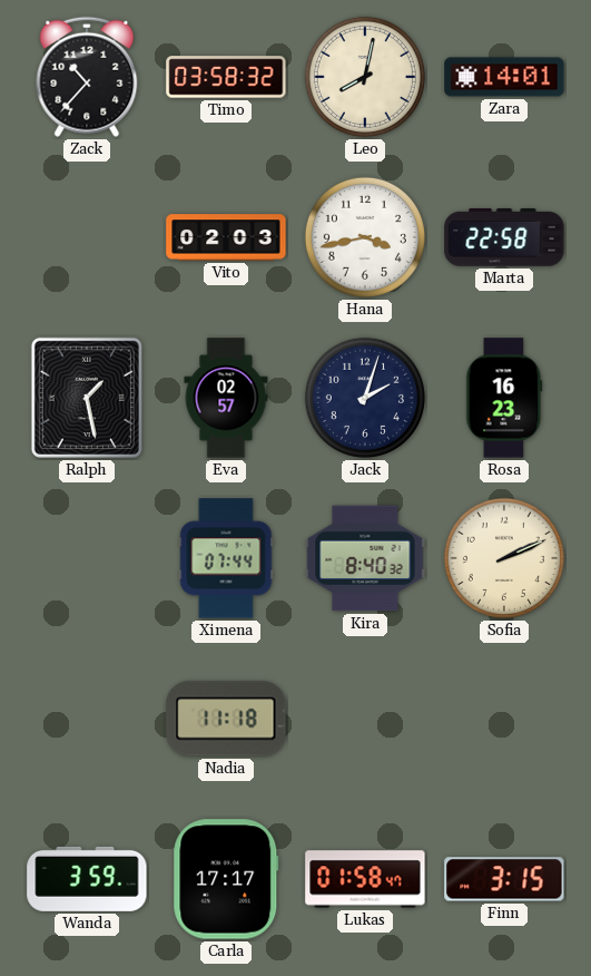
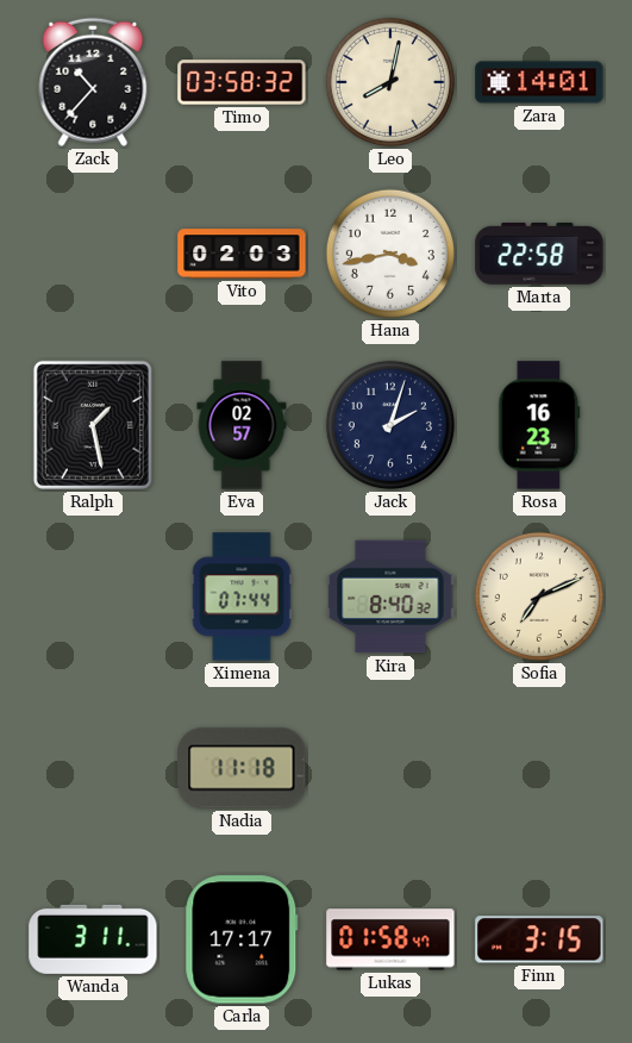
Sofia: 2:11 -> 7:11
Wanda: 3:59 -> 3:11
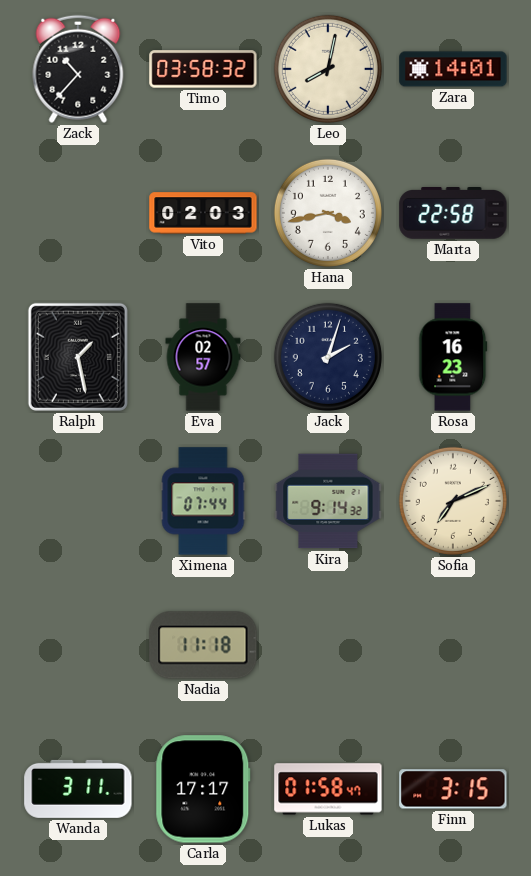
Kira: 8:40 -> 9:14
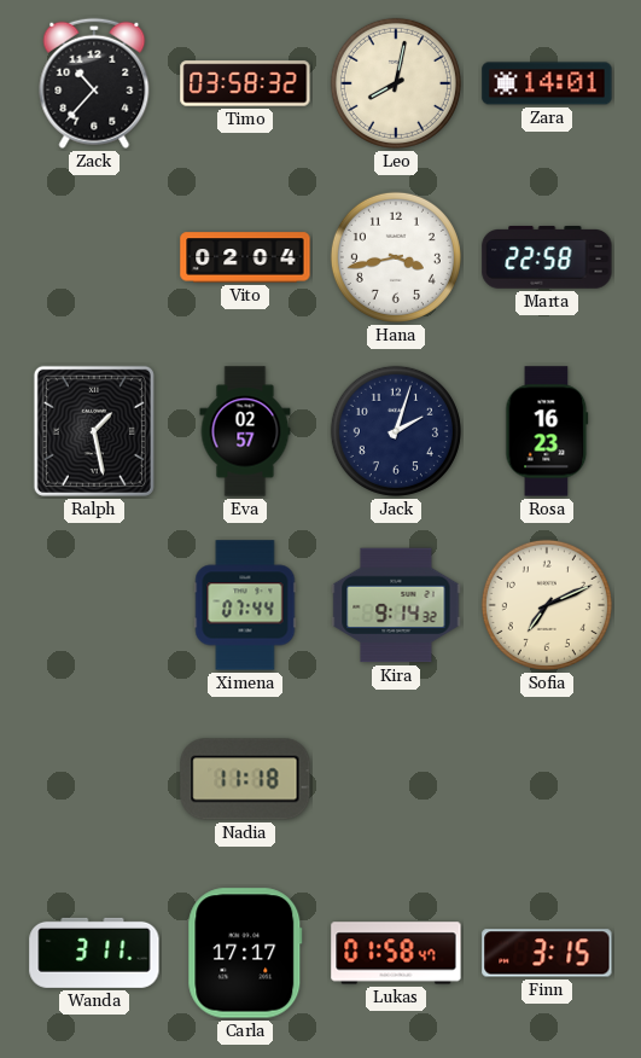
Vito: 02:03 -> 02:04
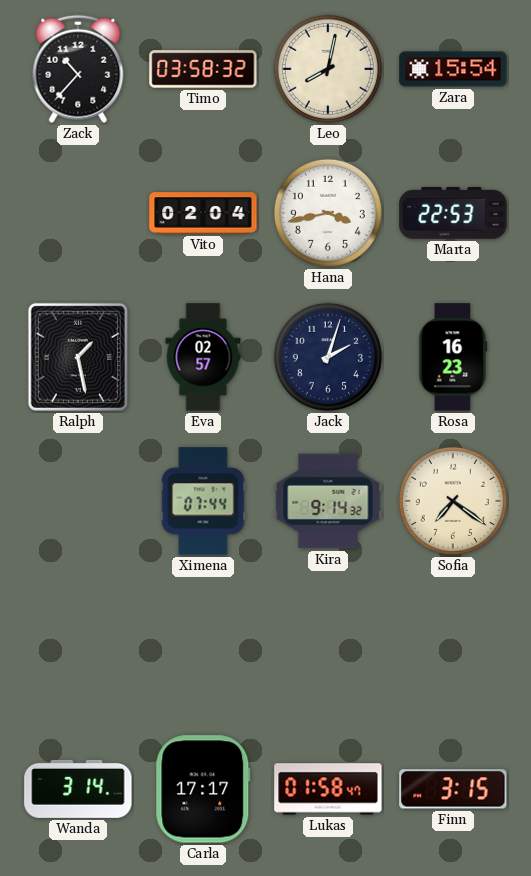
Zara: 14:01 -> 15:54
Marta: 22:58 -> 22:53
Sofia: 7:11 -> 7:21
Nadia: 11:18 -> none
Wanda: 3:11 -> 3:14
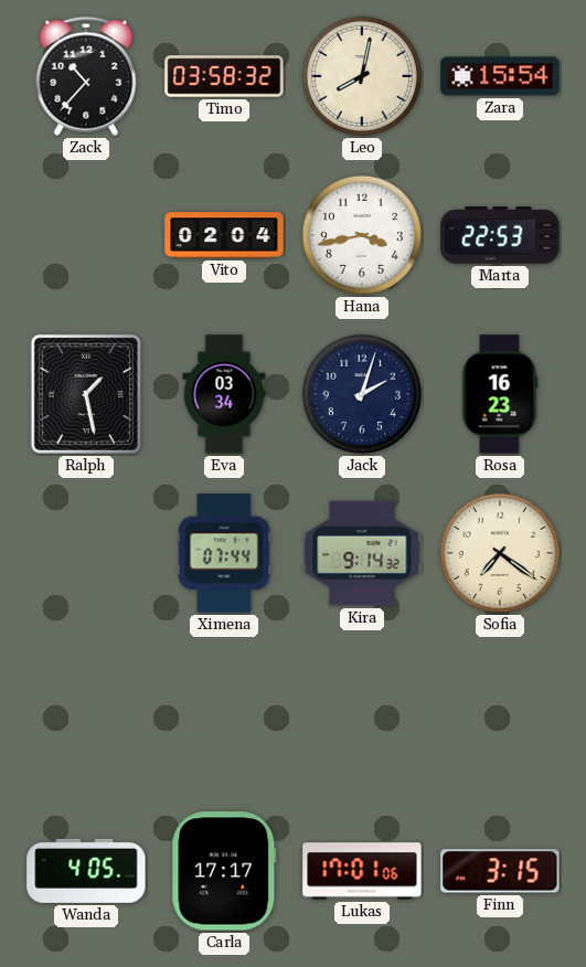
Eva: 02:57 -> 03:34
Wanda: 3:14 -> 4:05
Lukas: 01:58 -> 17:01
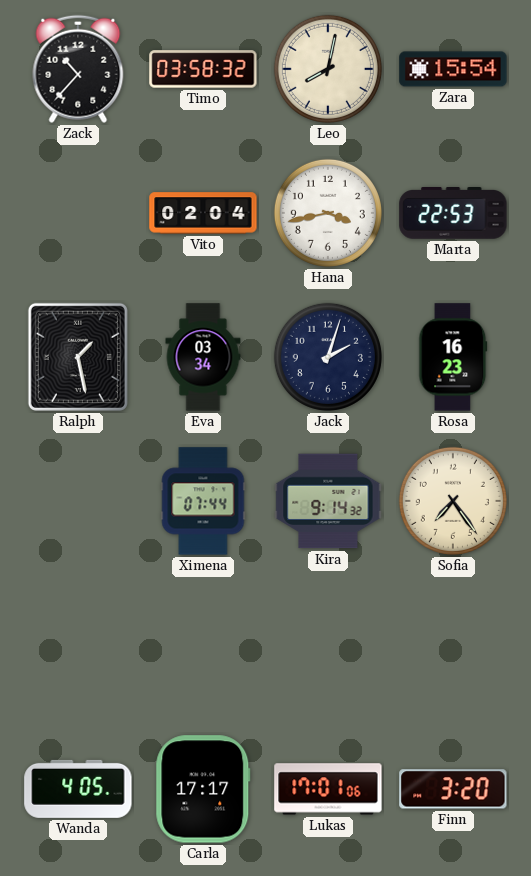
Sofia: 7:21 -> 7:24
Finn: 3:15 -> 3:20
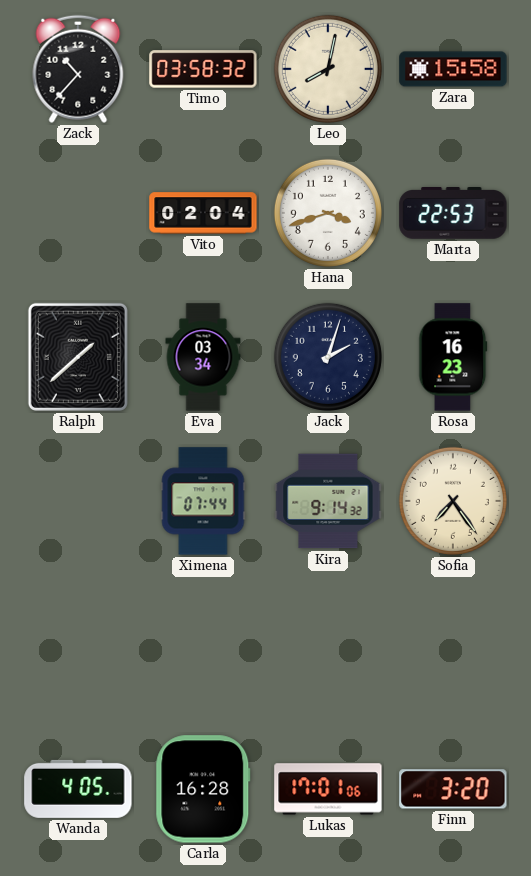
Zara: 15:54 -> 15:58
Hana: 3:43 -> 3:42
Ralph: 1:28 -> 1:38
Carla: 17:17 -> 16:28
